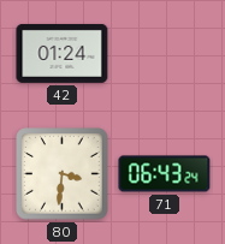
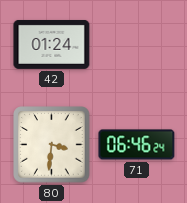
71: 06:43 -> 06:46
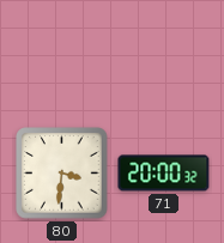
42: 01:24 -> none
71: 06:46 -> 20:00
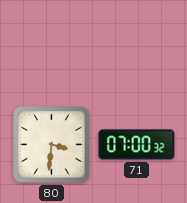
71: 20:00 -> 07:00
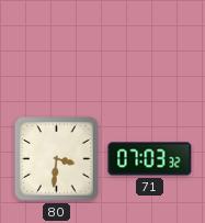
71: 07:00 -> 07:03
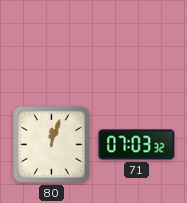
80: 3:31 -> 12:03
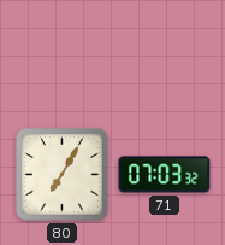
80: 12:03 -> 7:05
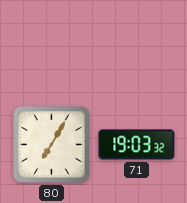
71: 07:03 -> 19:03
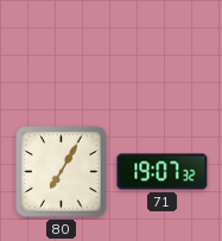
71: 19:03 -> 19:07
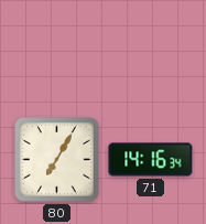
71: 19:07 -> 14:16
